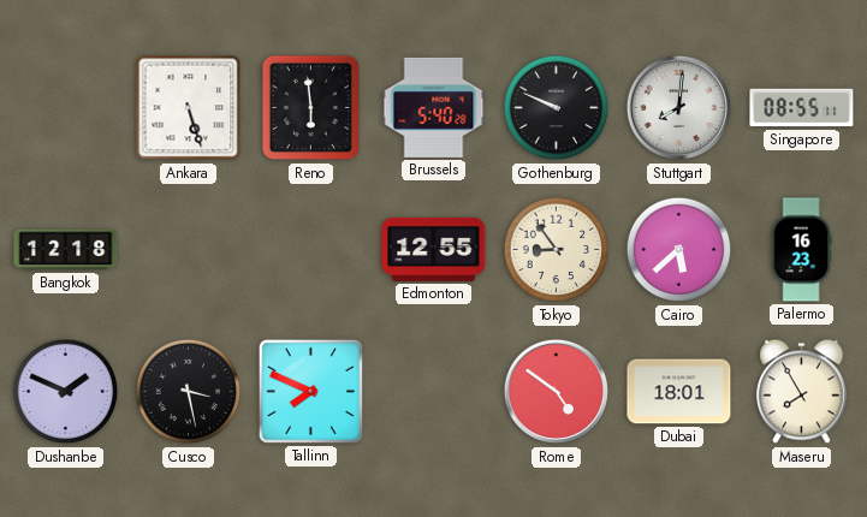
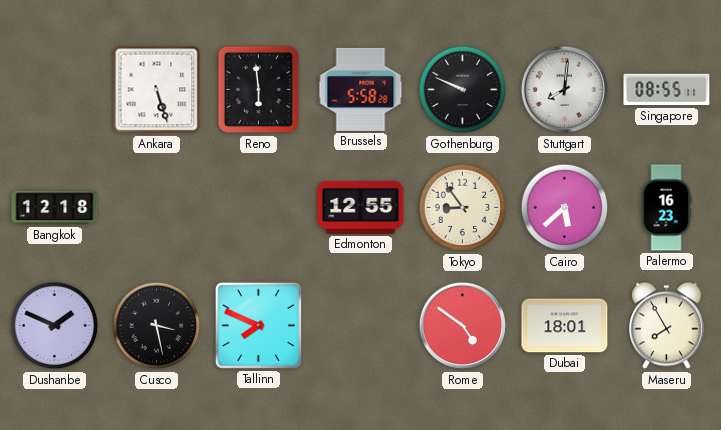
Brussels: 5:40 -> 5:58
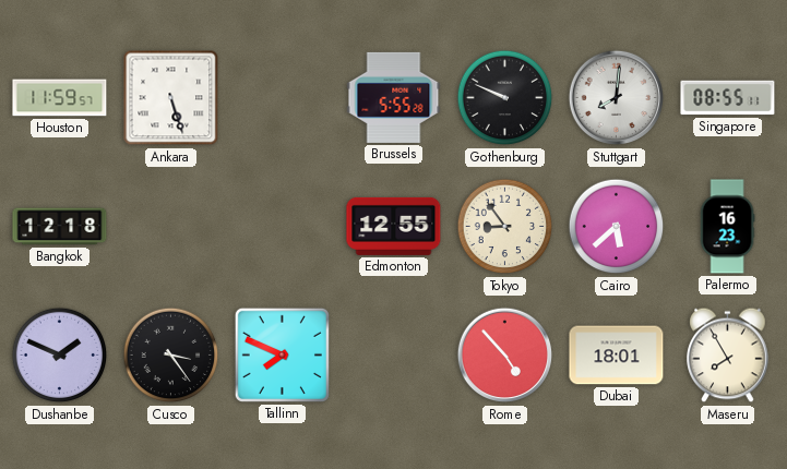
Houston: none -> 11:59
Reno: 5:59 -> none
Brussels: 5:58 -> 5:55
Cusco: 3:28 -> 3:24
Rome: 4:51 -> 4:53
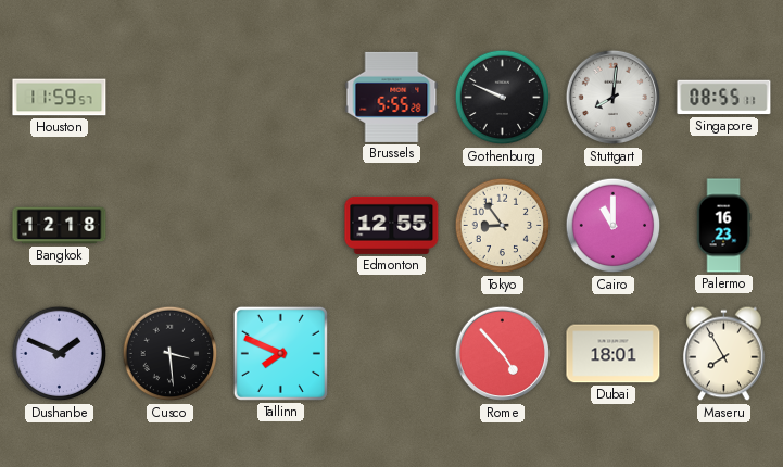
Ankara: 5:27 -> none
Cairo: 5:38 -> 11:00
Cusco: 3:24 -> 3:29
